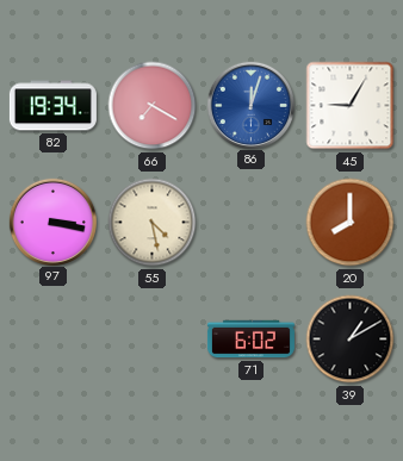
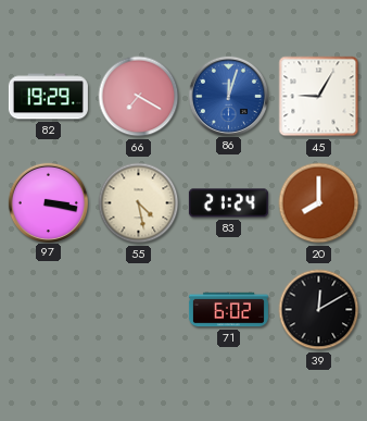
82: 19:34 -> 19:29
83: none -> 21:24
39: 1:10 -> 12:10
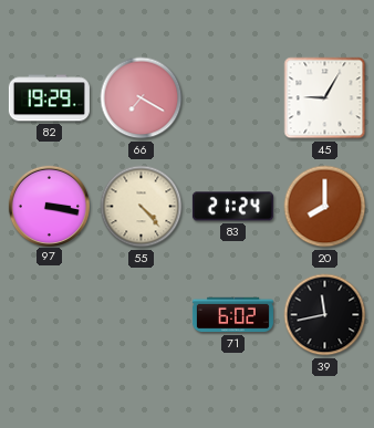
86: 12:03 -> none
55: 4:28 -> 4:23
39: 12:10 -> 11:43
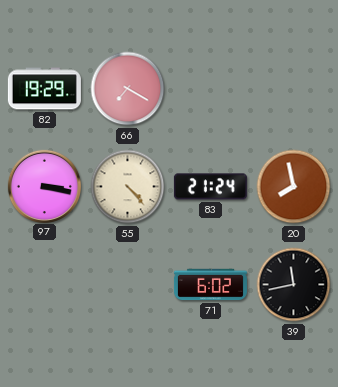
45: 9:05 -> none
20: 8:00 -> 7:58
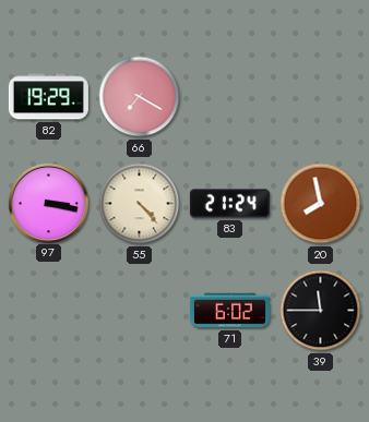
39: 11:43 -> 11:45
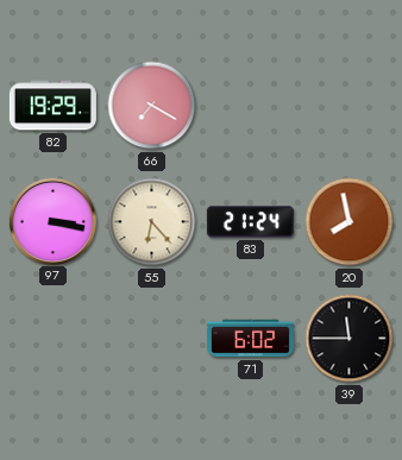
55: 4:23 -> 6:23
